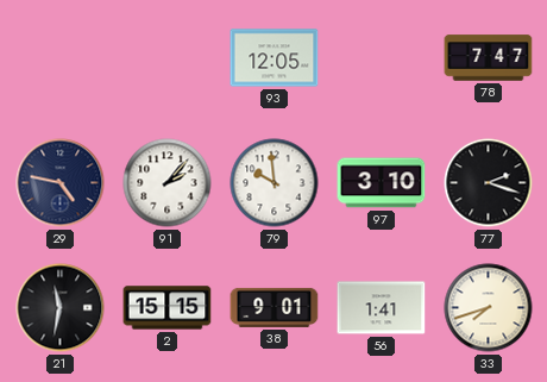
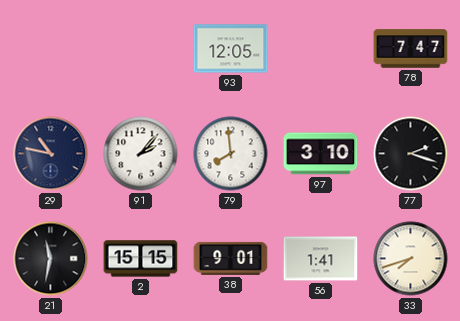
29: 4:47 -> 10:47
79: 9:59 -> 7:59
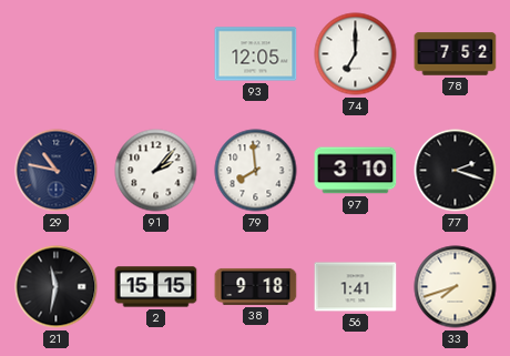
74: none -> 7:00
78: 7:47 -> 7:52
38: 9:01 -> 9:18
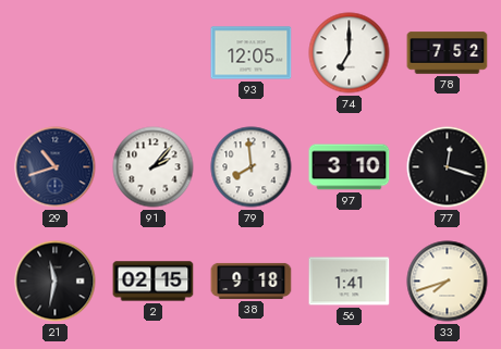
29: 10:47 -> 10:42
77: 2:18 -> 12:18
2: 15:15 -> 02:15
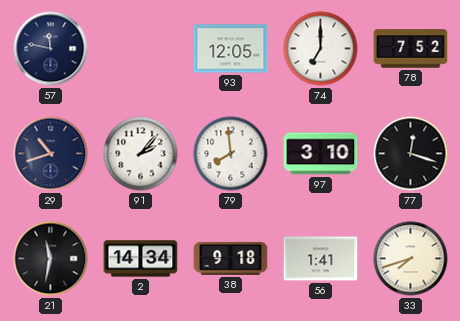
57: none -> 11:47
2: 02:15 -> 14:34
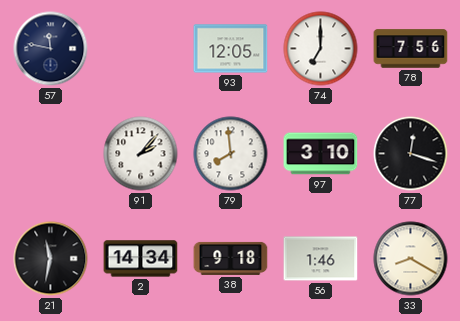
78: 7:52 -> 7:56
29: 10:42 -> none
56: 1:41 -> 1:46
33: 7:42 -> 8:20
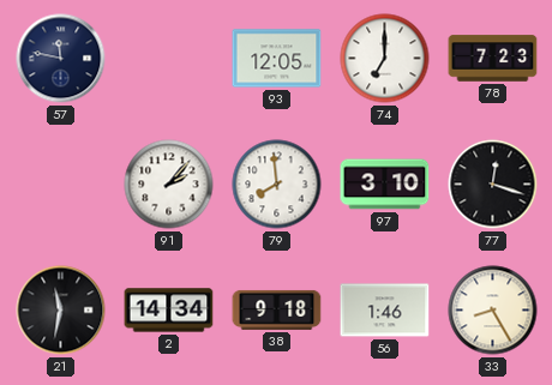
78: 7:56 -> 7:23
33: 8:20 -> 8:25
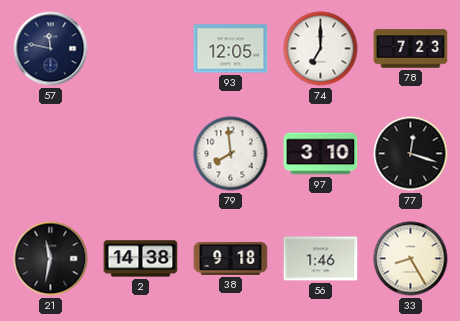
91: 2:07 -> none
2: 14:34 -> 14:38
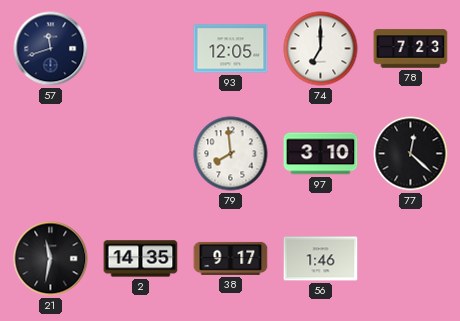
57: 11:47 -> 11:42
77: 12:18 -> 12:22
2: 14:38 -> 14:35
38: 9:18 -> 9:17
33: 8:25 -> none
